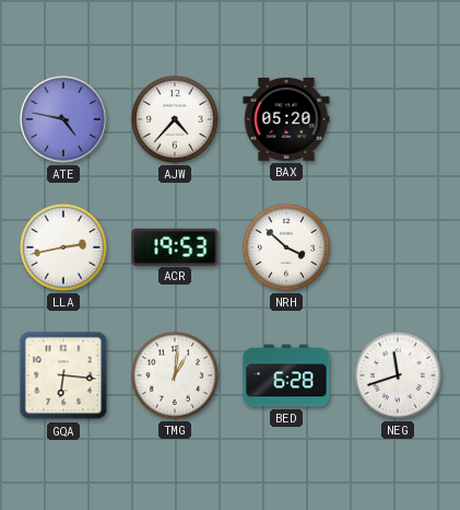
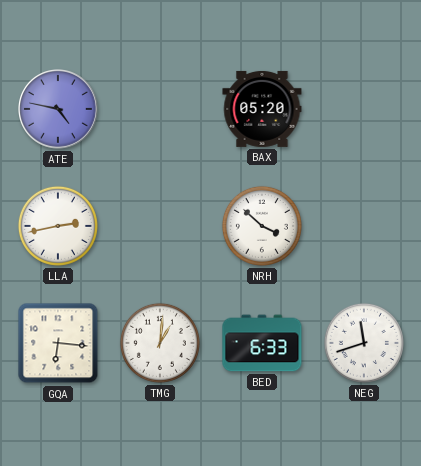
AJW: 4:37 -> none
ACR: 19:53 -> none
BED: 6:28 -> 6:33
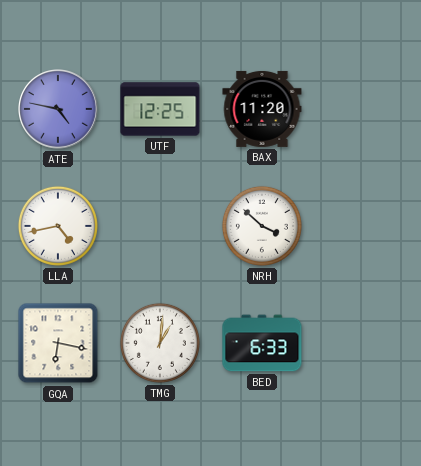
UTF: none -> 12:25
BAX: 05:20 -> 11:20
LLA: 2:43 -> 4:43
GQA: 6:16 -> 6:17
NEG: 11:42 -> none
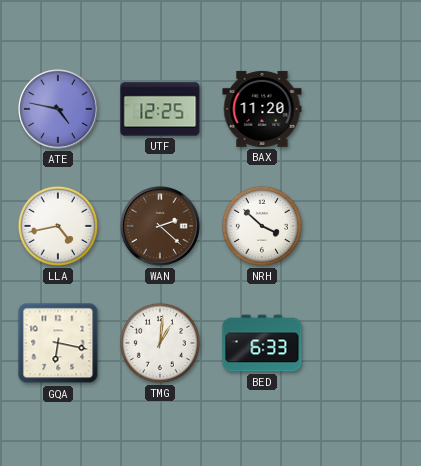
WAN: none -> 2:22
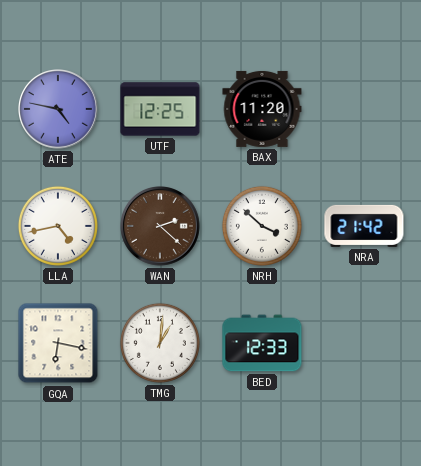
NRA: none -> 21:42
BED: 6:33 -> 12:33
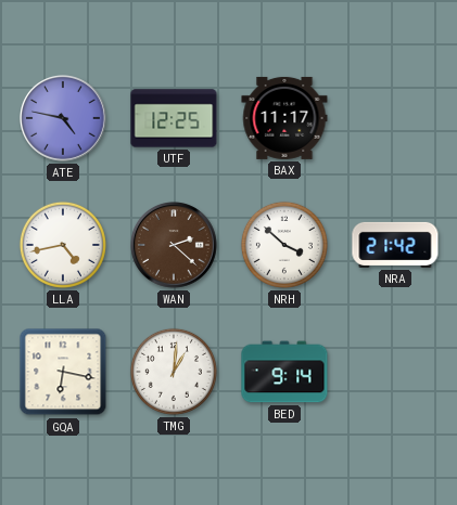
BAX: 11:20 -> 11:17
BED: 12:33 -> 9:14
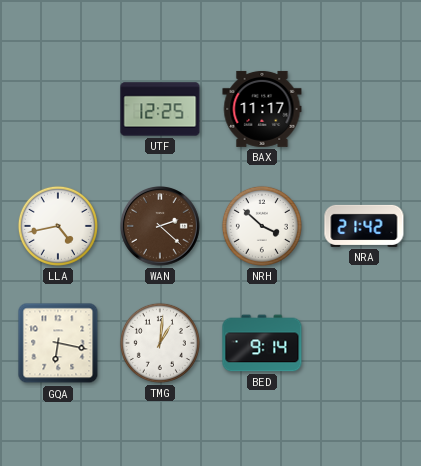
ATE: 4:47 -> none
